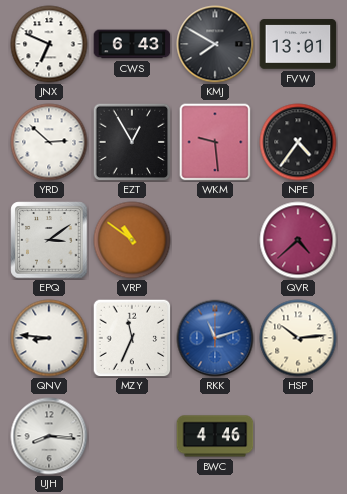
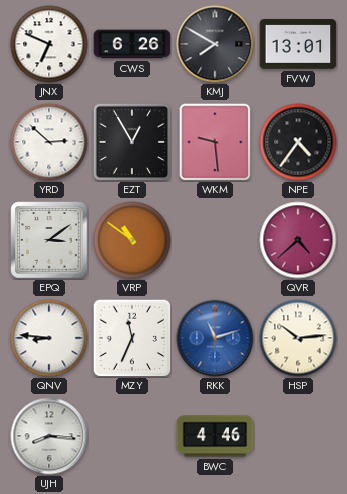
CWS: 6:43 -> 6:26
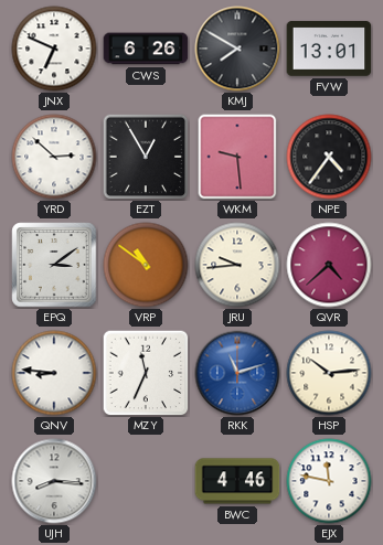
JRU: none -> 9:44
EJX: none -> 11:47
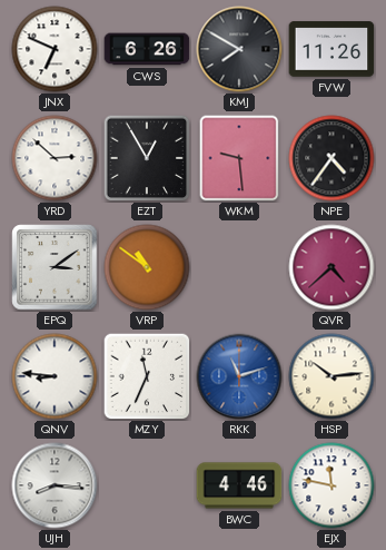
FVW: 13:01 -> 11:26
JRU: 9:44 -> none
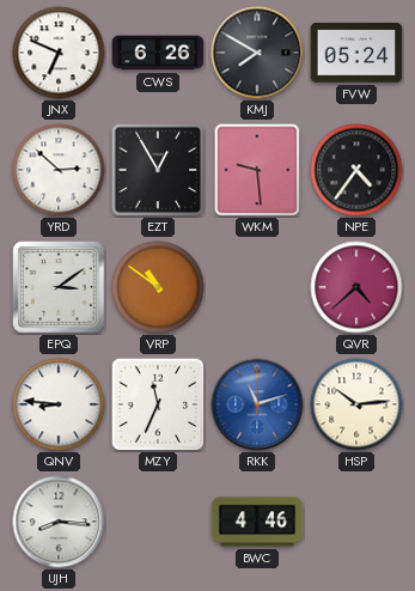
FVW: 11:26 -> 05:24
EJX: 11:47 -> none
